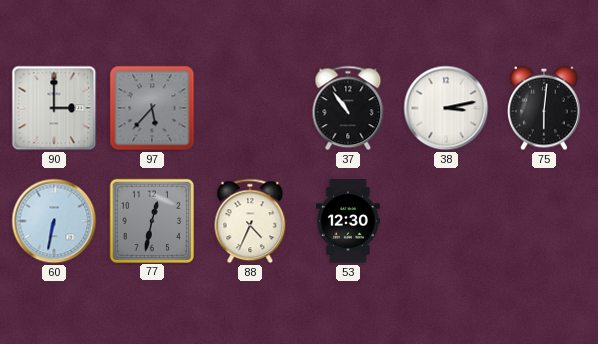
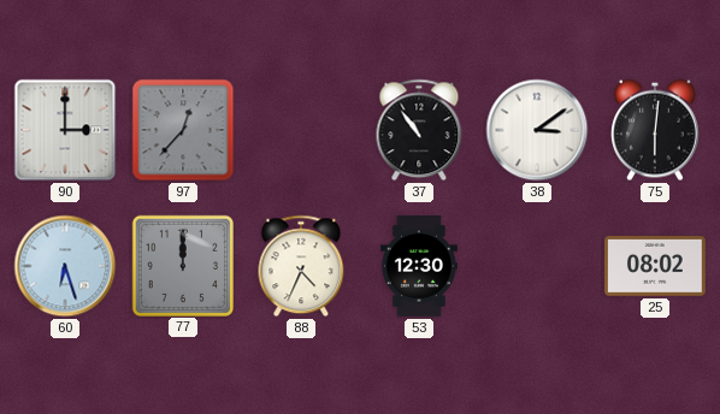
97: 5:37 -> 12:37
38: 3:13 -> 3:09
60: 6:32 -> 6:27
77: 12:32 -> 12:00
25: none -> 08:02
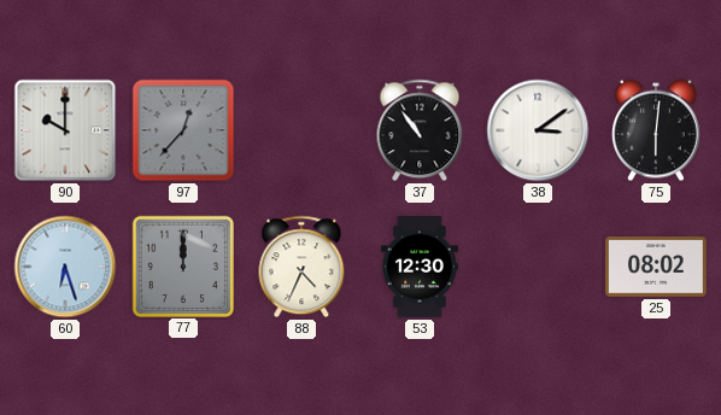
90: 3:00 -> 10:00
